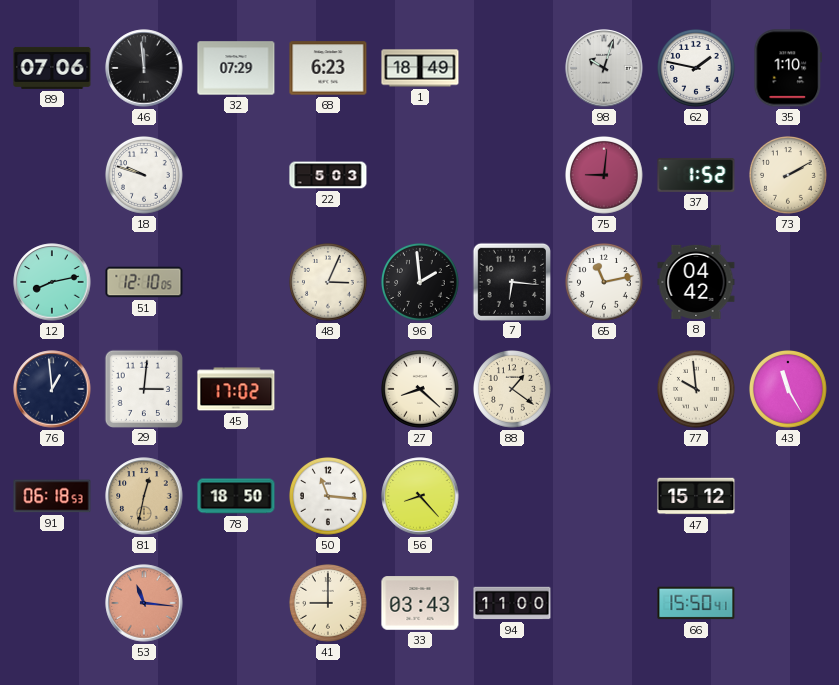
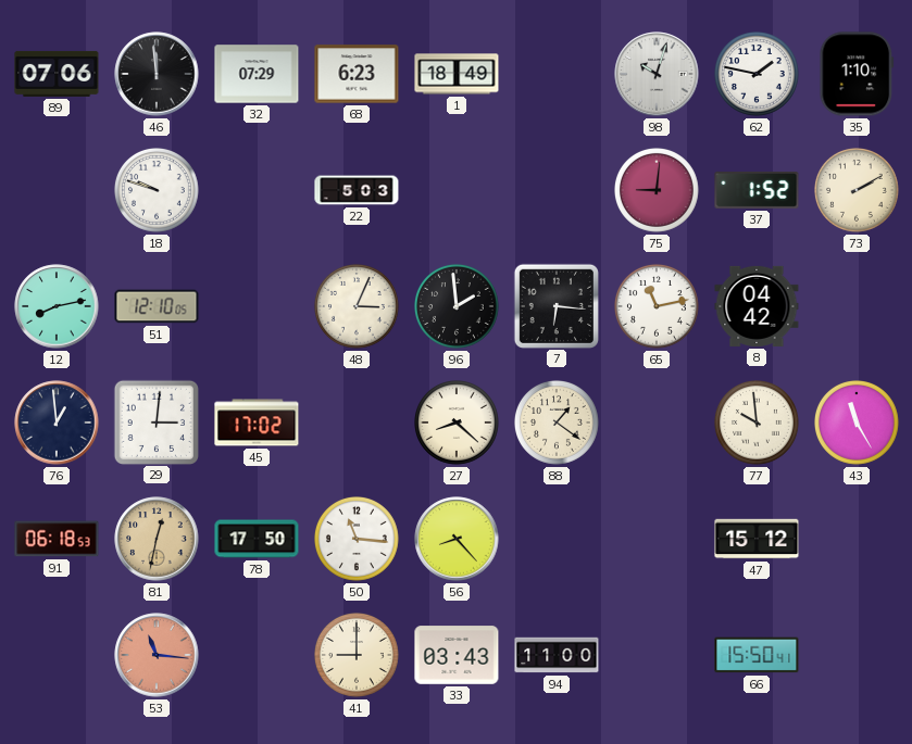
78: 18:50 -> 17:50
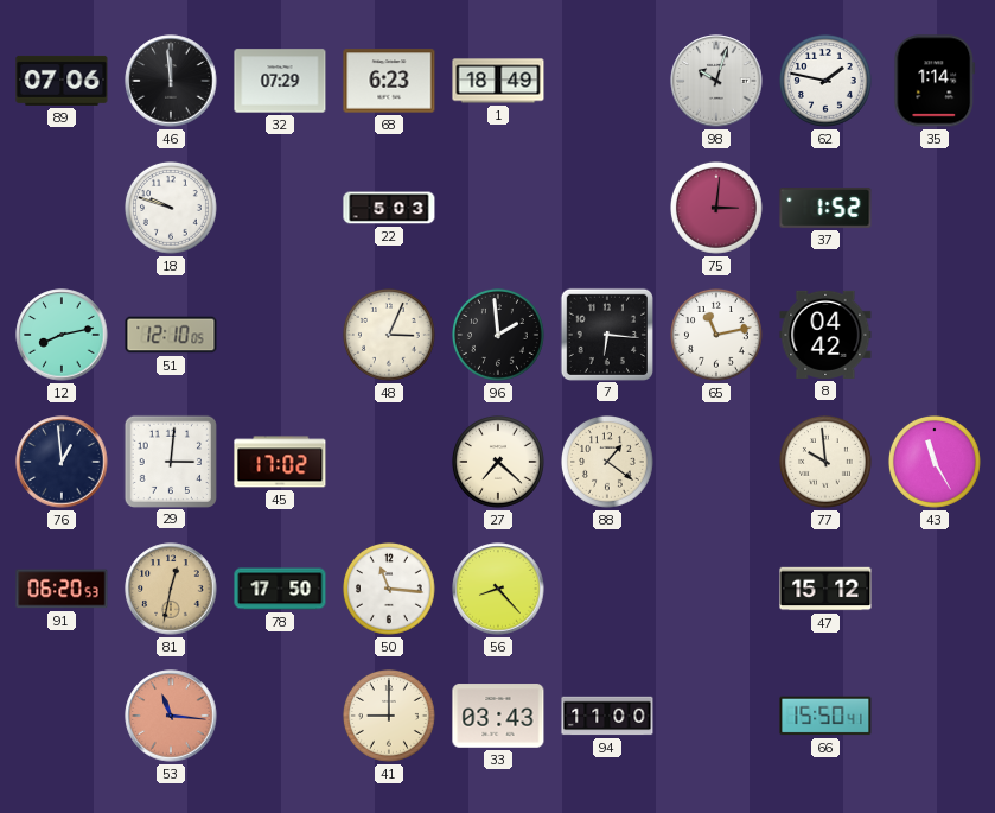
35: 1:10 -> 1:14
75: 9:01 -> 3:01
73: 2:10 -> none
27: 8:22 -> 7:22
91: 06:18 -> 06:20
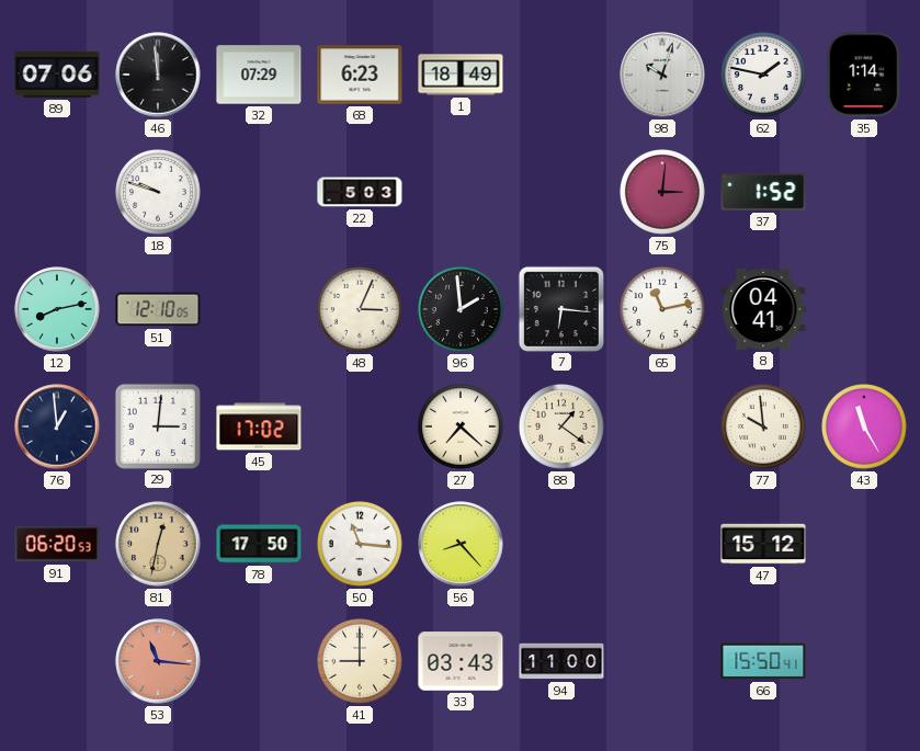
8: 04:42 -> 04:41
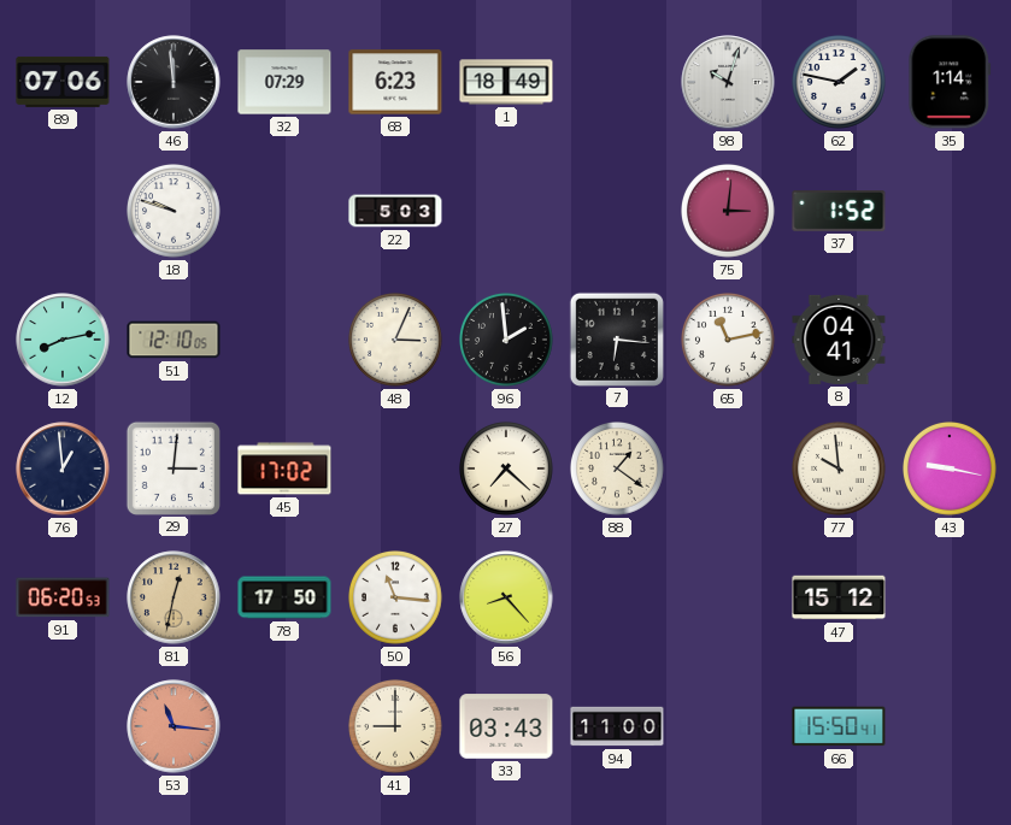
43: 11:25 -> 9:17
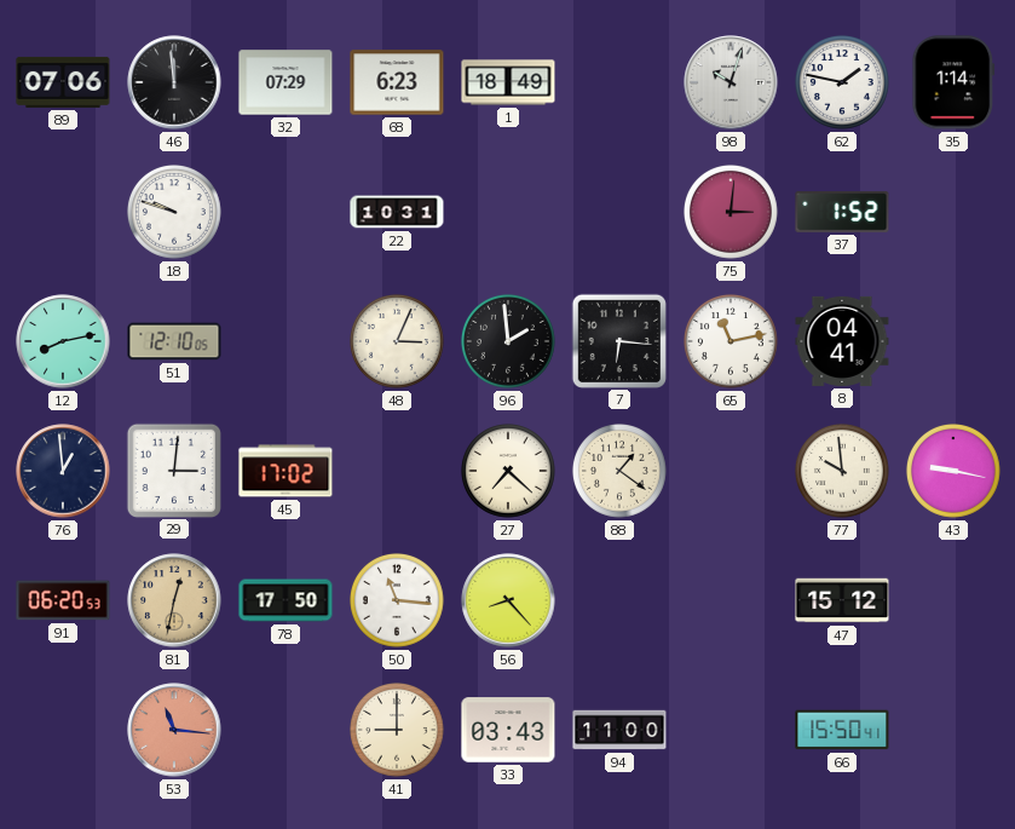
22: 5:03 -> 10:31
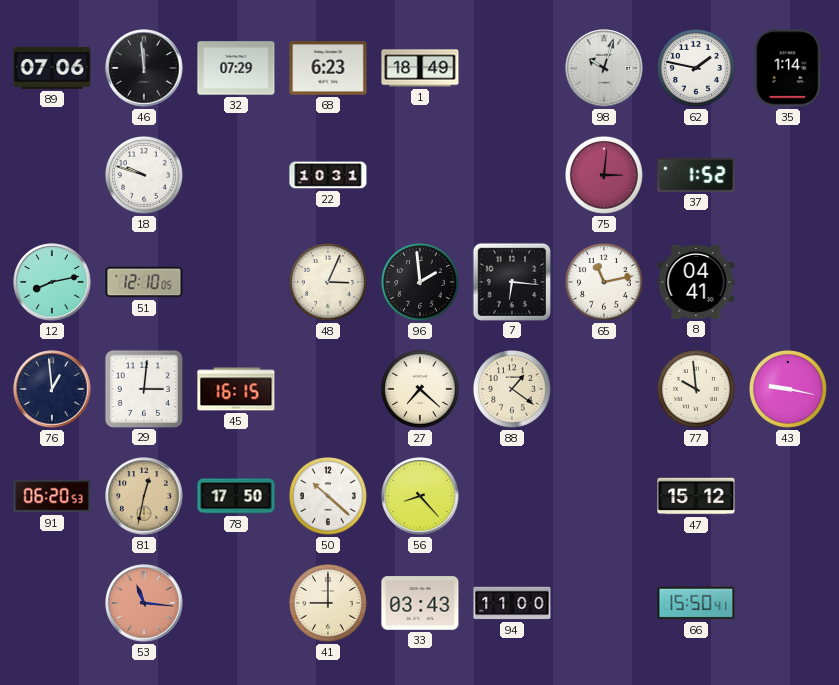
45: 17:02 -> 16:15
50: 11:16 -> 10:22
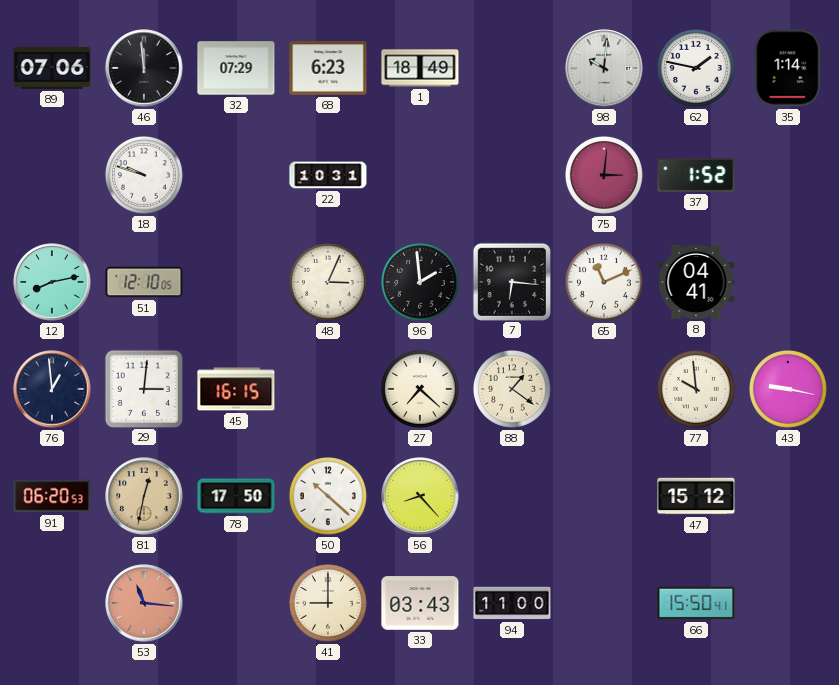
98: 10:03 -> 10:01
65: 11:13 -> 11:11
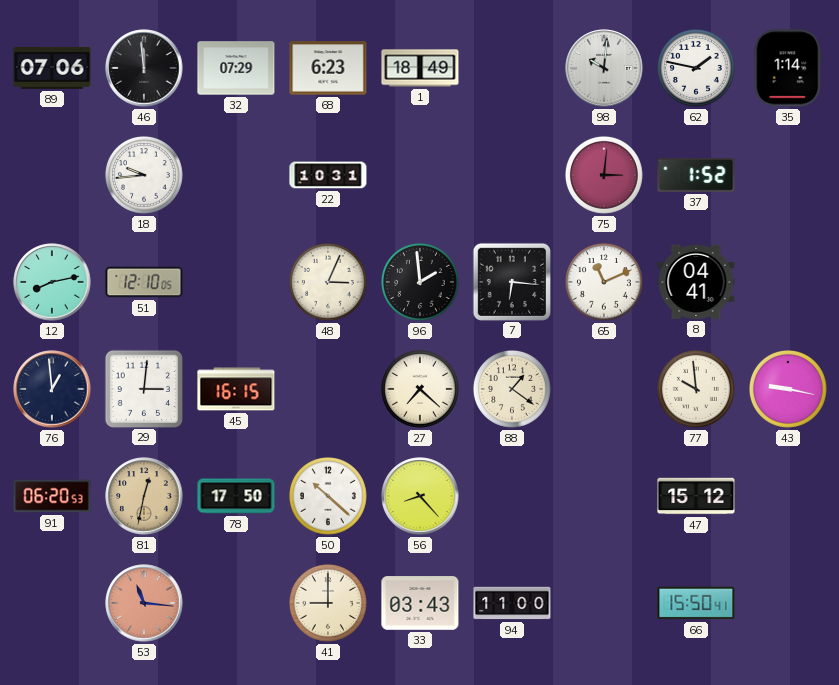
18: 9:48 -> 9:44
